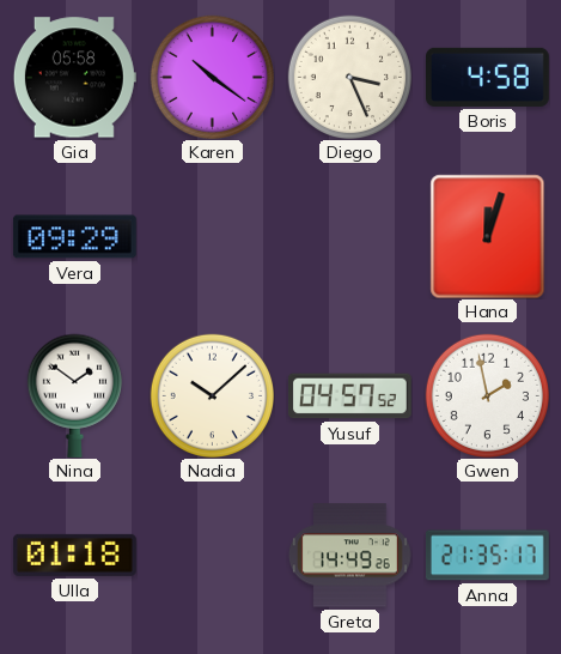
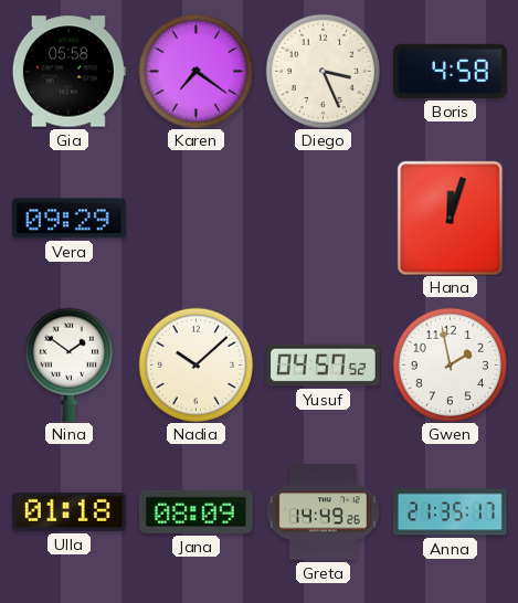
Karen: 10:21 -> 7:21
Jana: none -> 08:09
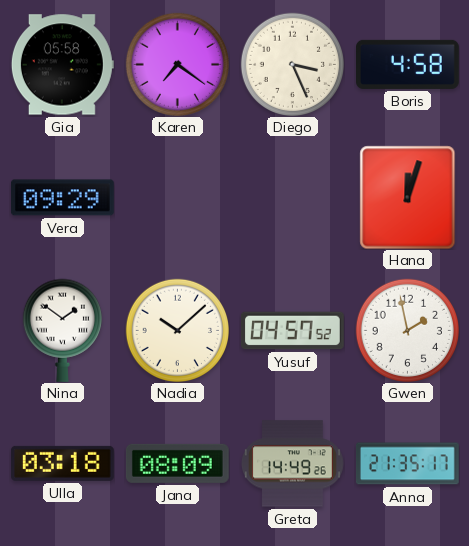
Ulla: 01:18 -> 03:18
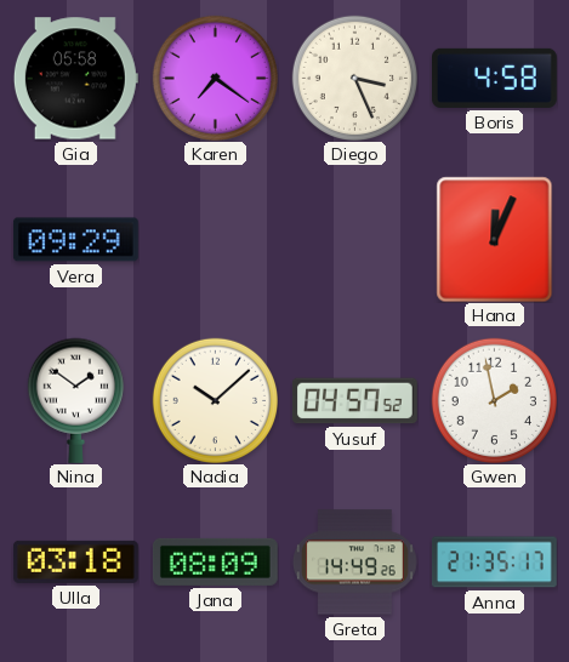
Hana: 12:03 -> 12:04
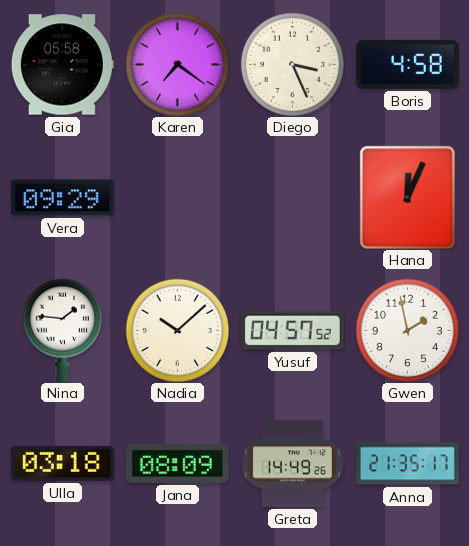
Nina: 1:51 -> 1:46
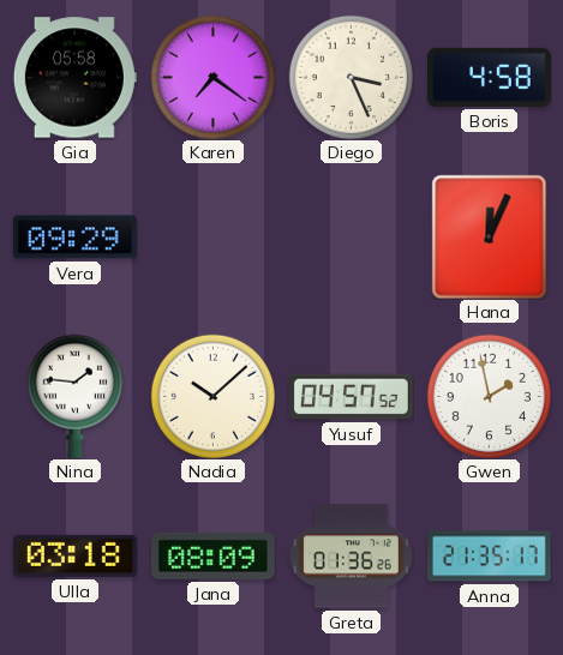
Greta: 14:49 -> 01:36
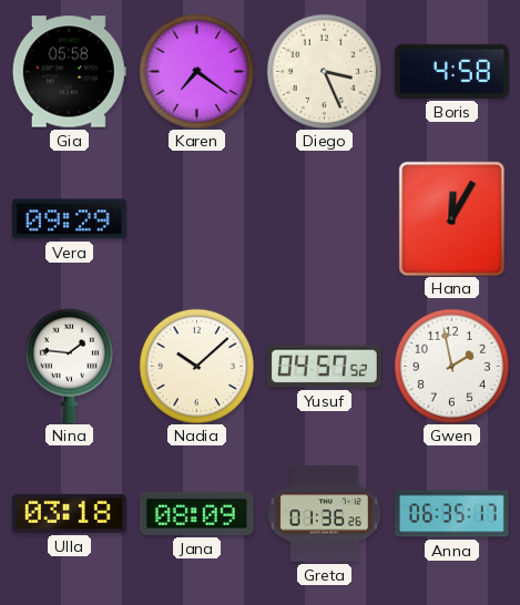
Hana: 12:04 -> 12:05
Anna: 21:35 -> 06:35
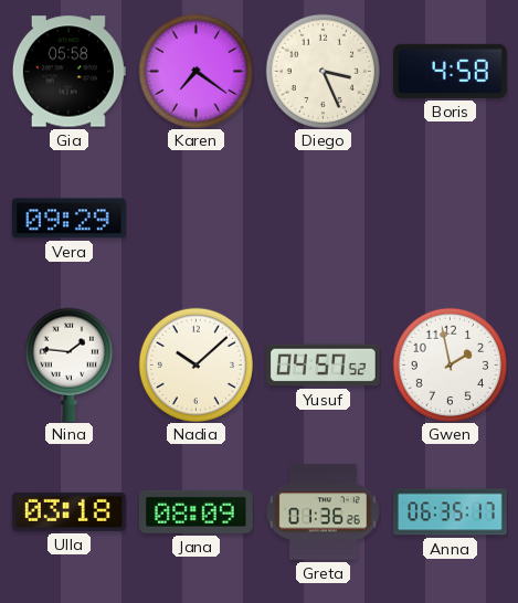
Hana: 12:05 -> none
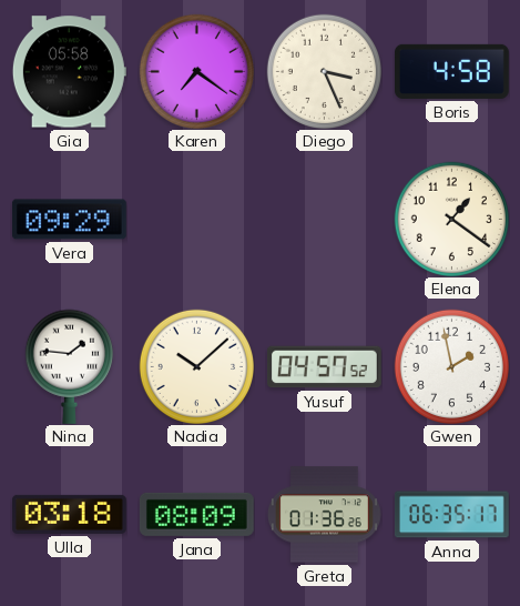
Elena: none -> 1:21
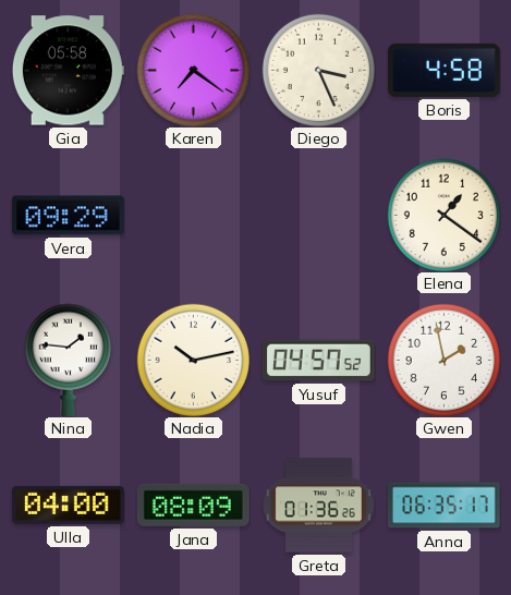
Nadia: 10:08 -> 10:13
Ulla: 03:18 -> 04:00
